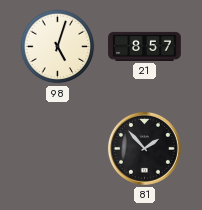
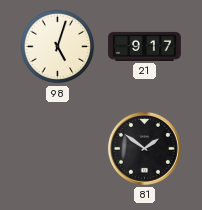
21: 8:57 -> 9:17
81: 1:53 -> 1:51
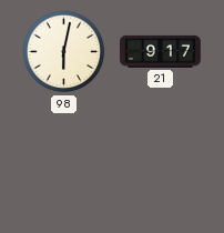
98: 5:03 -> 6:02
81: 1:51 -> none
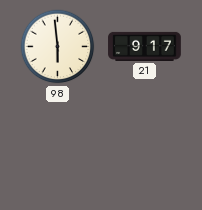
98: 6:02 -> 5:59
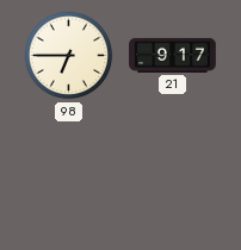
98: 5:59 -> 6:45
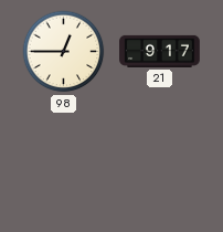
98: 6:45 -> 12:45
